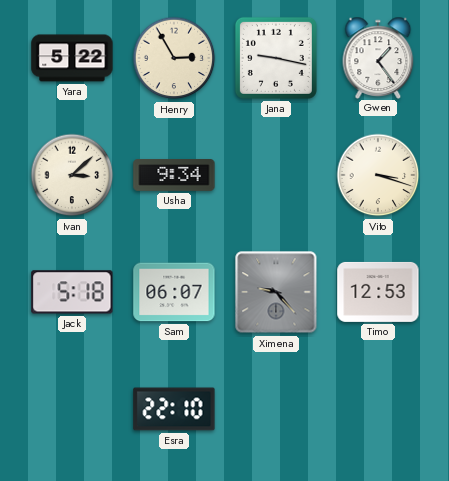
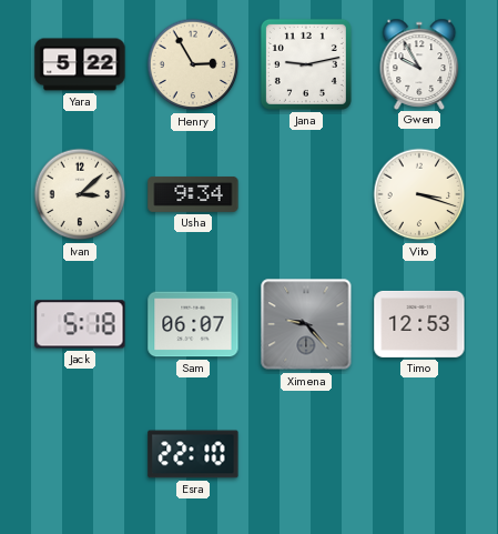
Jana: 9:17 -> 9:13
Gwen: 1:24 -> 9:55
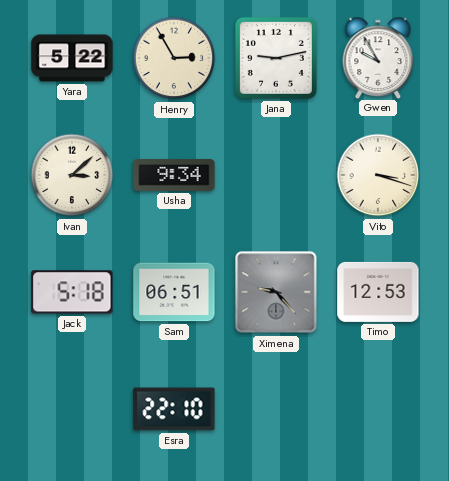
Sam: 06:07 -> 06:51
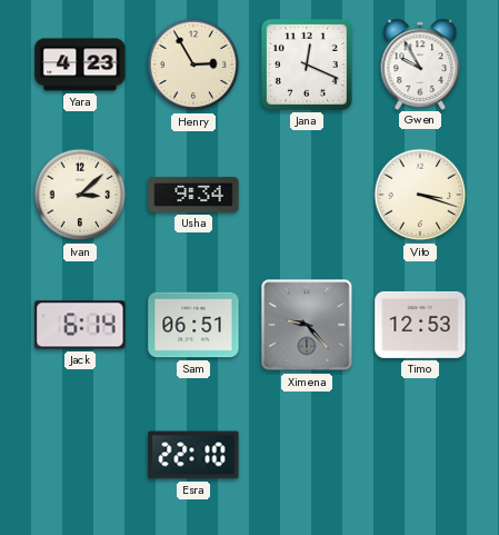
Yara: 5:22 -> 4:23
Jana: 9:13 -> 12:19
Jack: 5:18 -> 6:14
